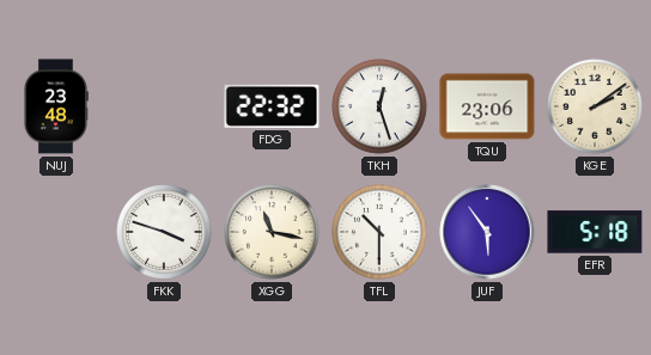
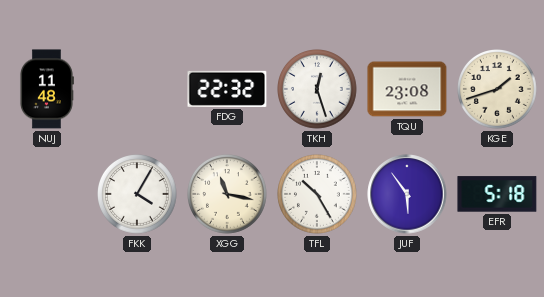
NUJ: 23:48 -> 11:48
TQU: 23:06 -> 23:08
KGE: 2:09 -> 1:42
FKK: 3:48 -> 4:05
TFL: 10:30 -> 10:25
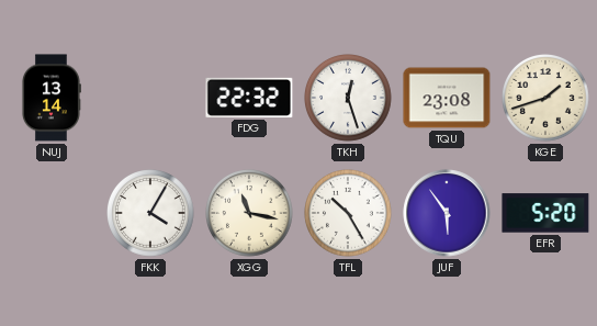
NUJ: 11:48 -> 13:14
EFR: 5:18 -> 5:20
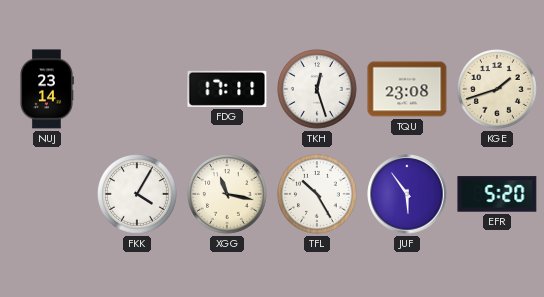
NUJ: 13:14 -> 23:14
FDG: 22:32 -> 17:11
